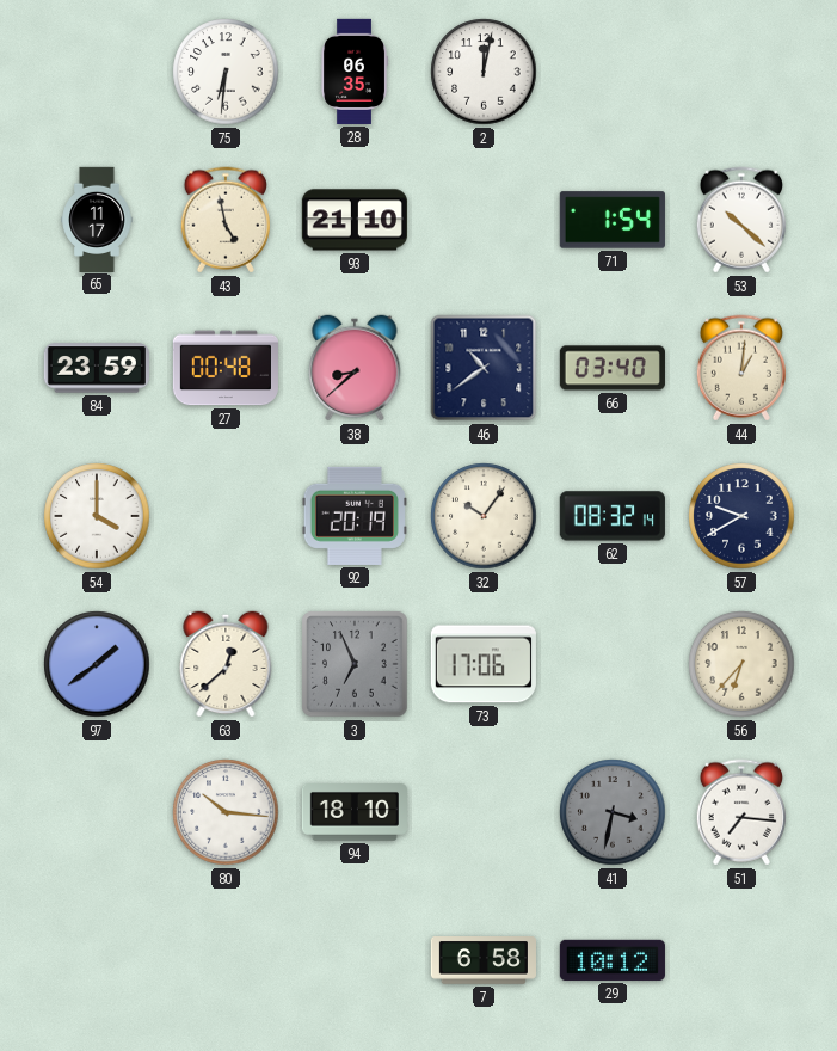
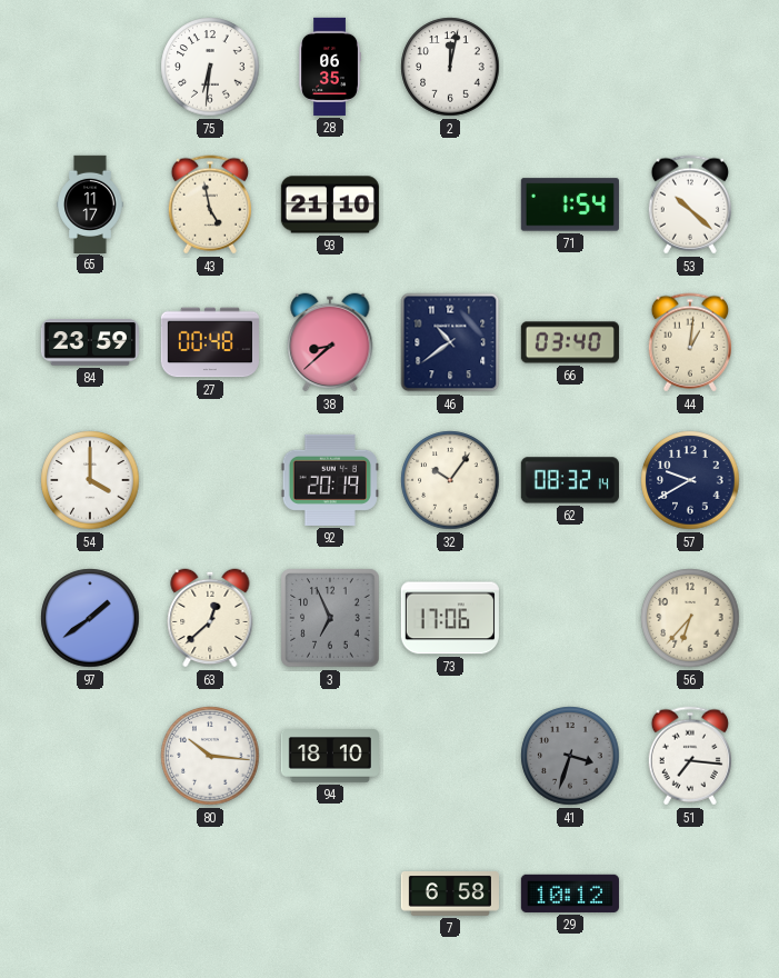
41: 3:32 -> 3:33
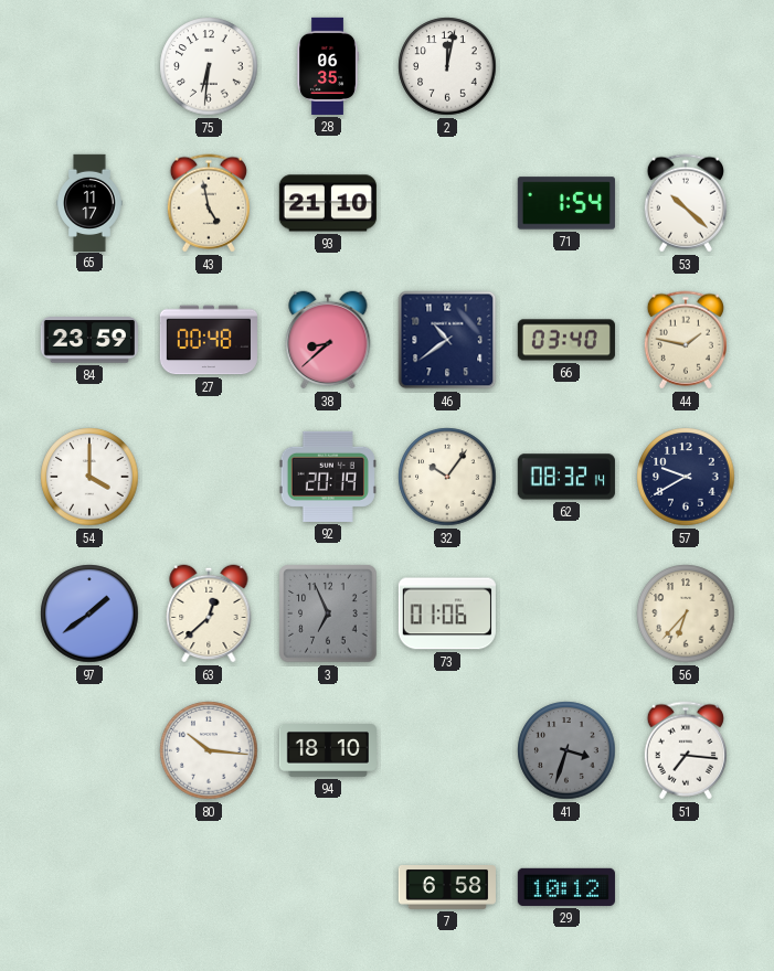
44: 1:01 -> 1:47
73: 17:06 -> 01:06
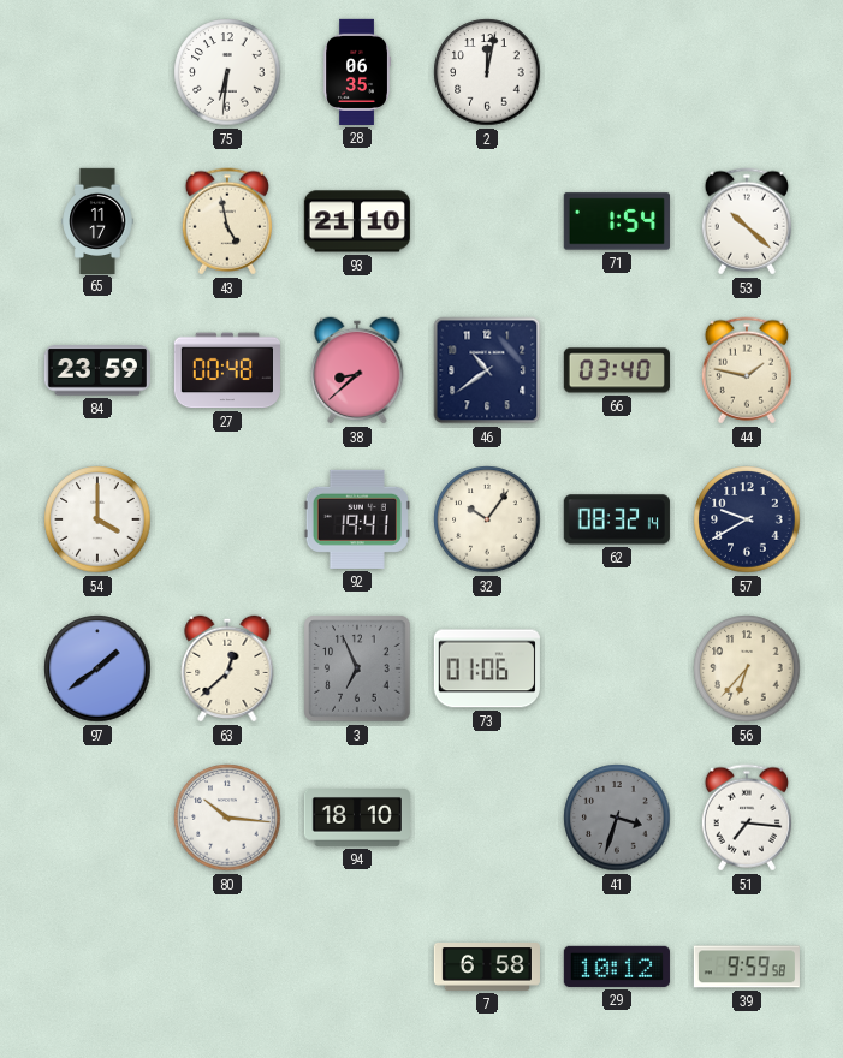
92: 20:19 -> 19:41
39: none -> 9:59
